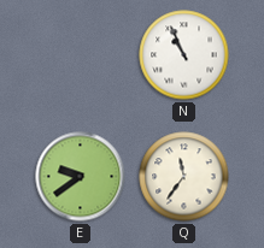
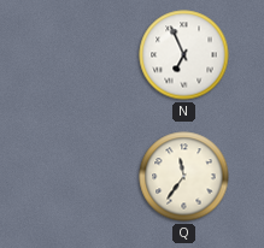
N: 10:56 -> 6:56
E: 9:39 -> none
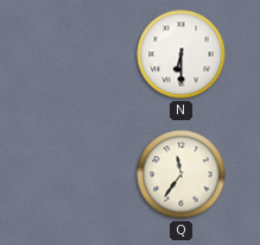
N: 6:56 -> 6:30
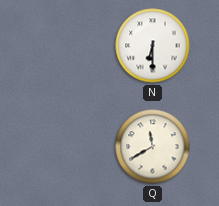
Q: 11:36 -> 11:40
